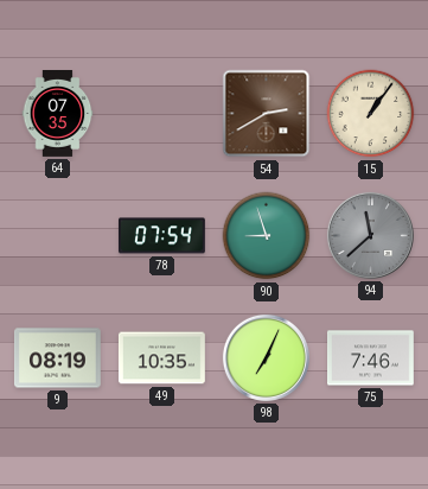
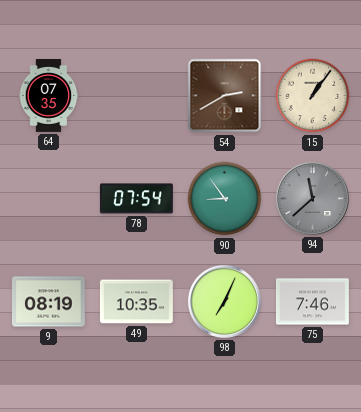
90: 8:57 -> 8:54
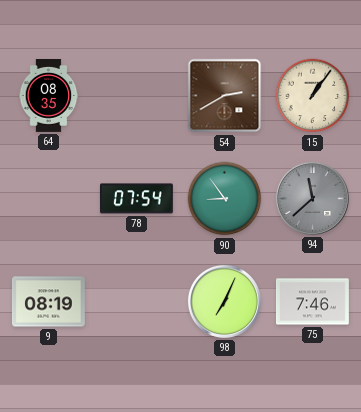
64: 07:35 -> 08:35
49: 10:35 -> none
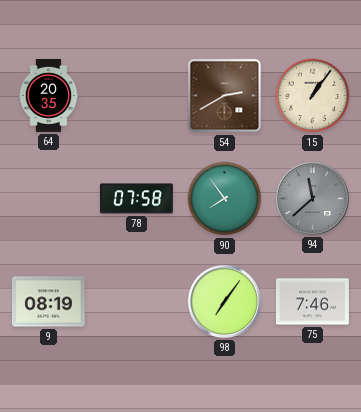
64: 08:35 -> 20:35
78: 07:54 -> 07:58
90: 8:54 -> 7:54
98: 7:04 -> 7:06
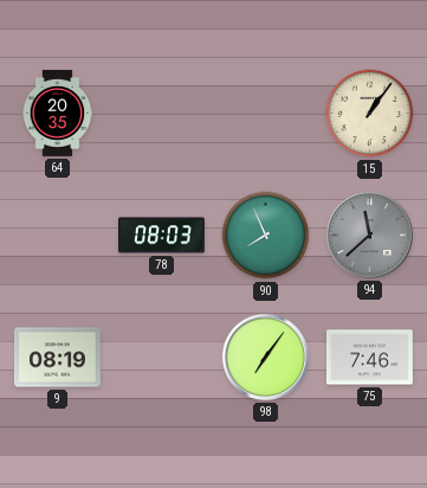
54: 2:40 -> none
78: 07:58 -> 08:03
90: 7:54 -> 7:56
